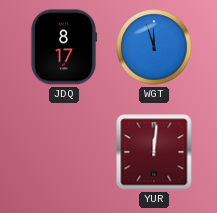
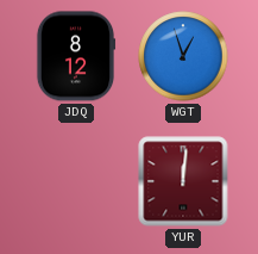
JDQ: 8:17 -> 8:12
WGT: 11:57 -> 12:57
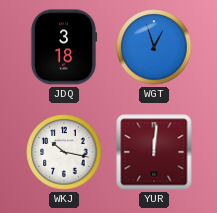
JDQ: 8:12 -> 3:18
WKJ: none -> 10:17
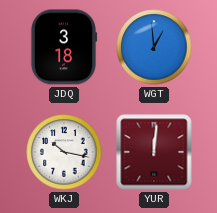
WGT: 12:57 -> 12:59
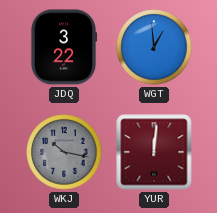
JDQ: 3:18 -> 3:22
WKJ dial: white -> grey
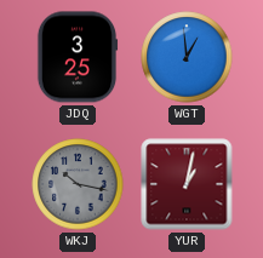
JDQ: 3:22 -> 3:25
YUR: 12:01 -> 1:02
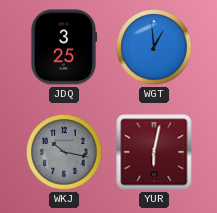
YUR: 1:02 -> 6:02
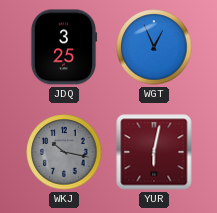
WGT: 12:59 -> 12:56
